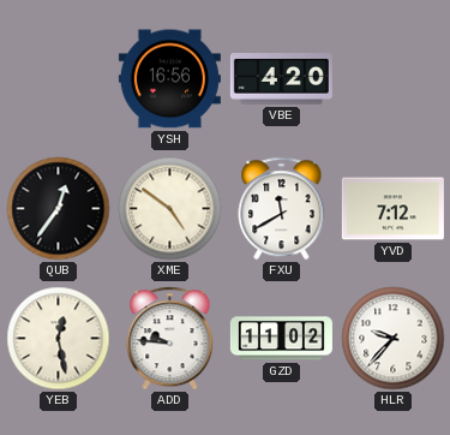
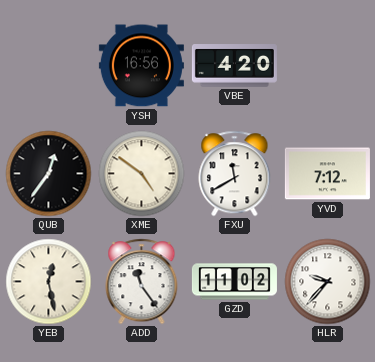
ADD: 9:46 -> 11:24
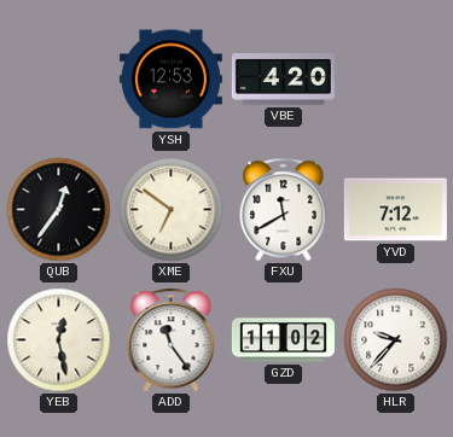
YSH: 16:56 -> 12:53
XME: 4:51 -> 6:51
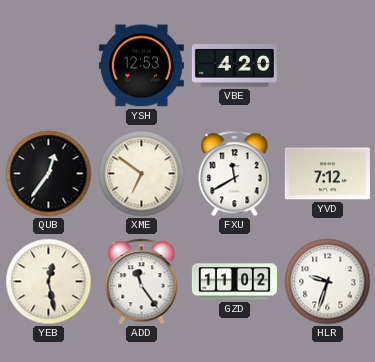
HLR: 9:37 -> 9:33
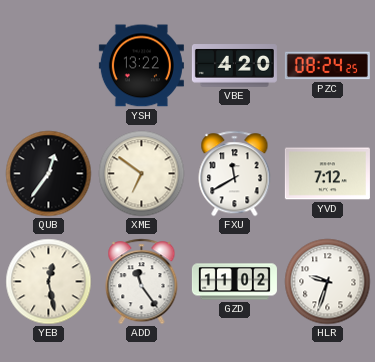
YSH: 12:53 -> 13:22
PZC: none -> 08:24
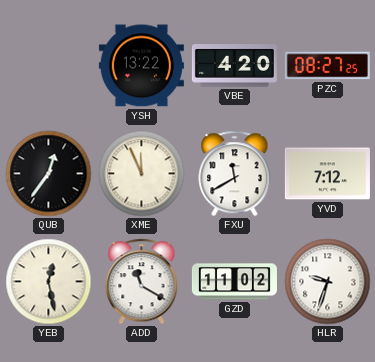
PZC: 08:24 -> 08:27
XME: 6:51 -> 11:56
ADD: 11:24 -> 11:20
